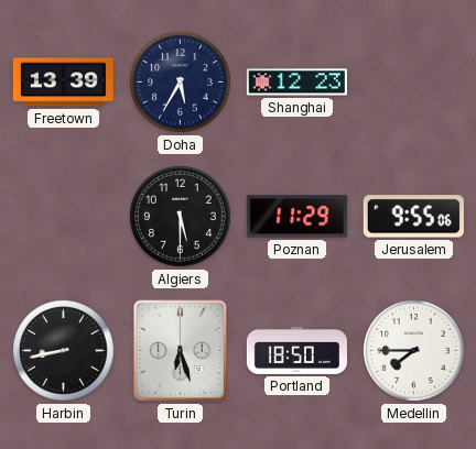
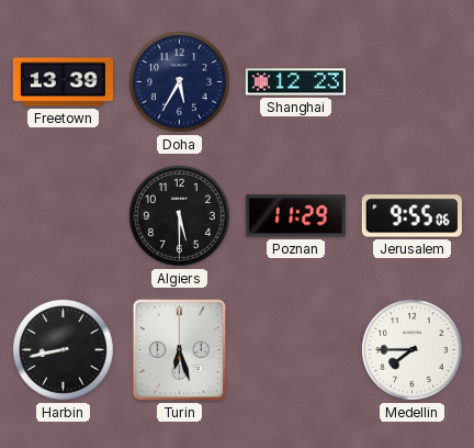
Portland: 18:50 -> none
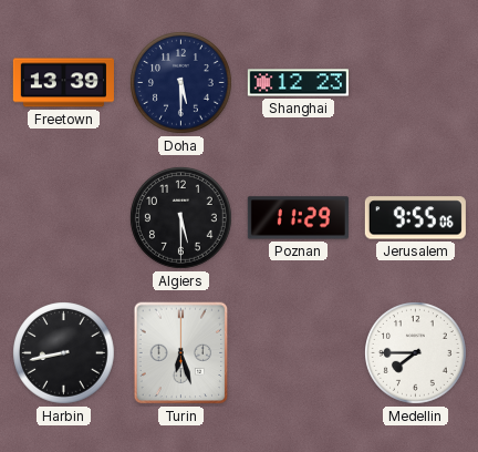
Doha: 5:35 -> 5:30
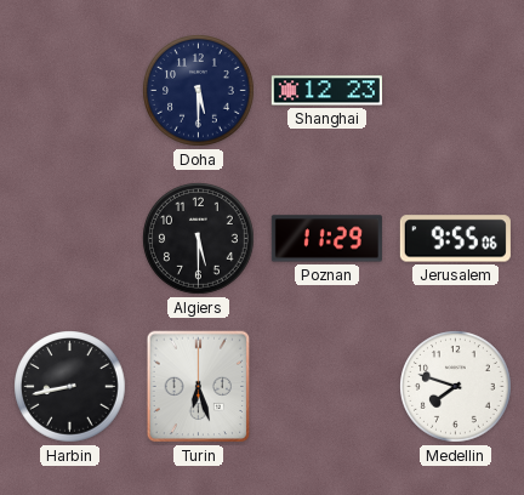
Freetown: 13:39 -> none
Medellin: 7:45 -> 7:48
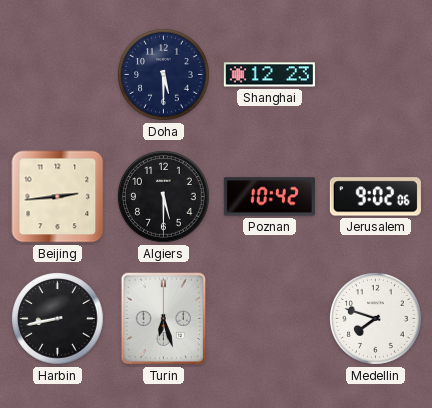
Beijing: none -> 2:44
Poznan: 11:29 -> 10:42
Jerusalem: 9:55 -> 9:02
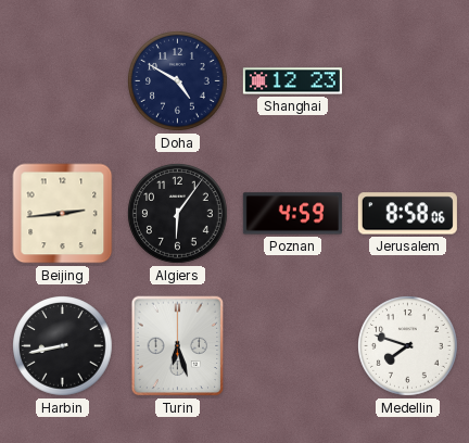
Doha: 5:30 -> 4:50
Algiers: 5:30 -> 6:06
Poznan: 10:42 -> 4:59
Jerusalem: 9:02 -> 8:58
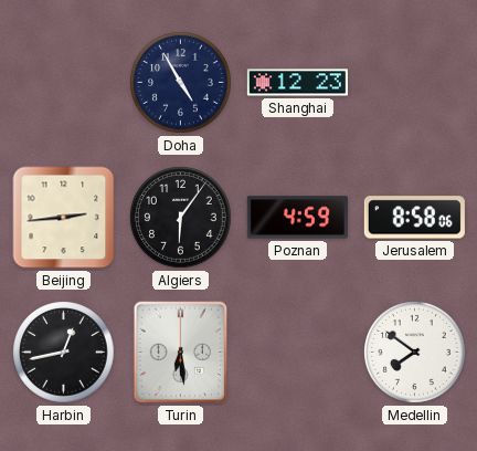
Doha: 4:50 -> 4:55
Harbin: 8:43 -> 12:43
Turin: 6:27 -> 6:29
Medellin: 7:48 -> 7:51
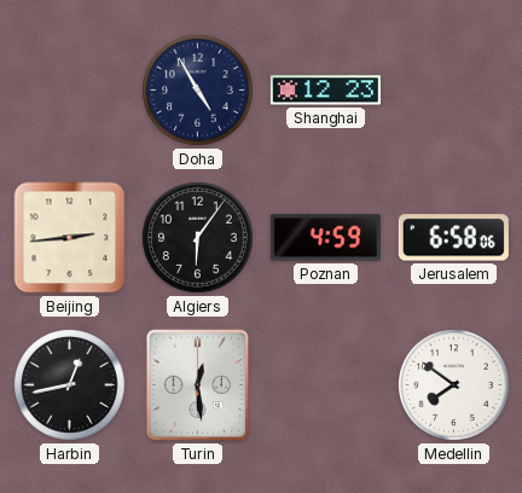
Jerusalem: 8:58 -> 6:58
Turin: 6:29 -> 12:29
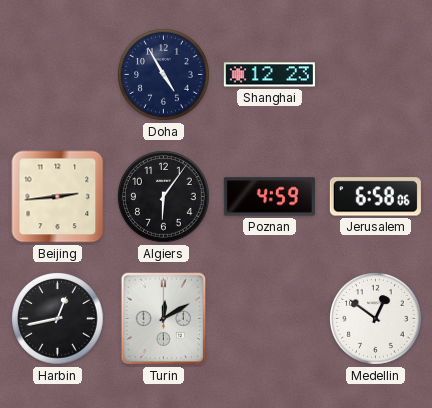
Turin: 12:29 -> 12:10
Medellin: 7:51 -> 12:51
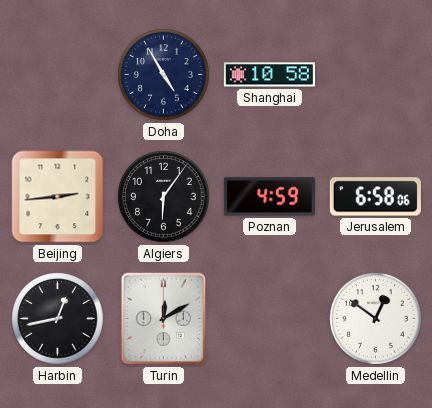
Shanghai: 12:23 -> 10:58
